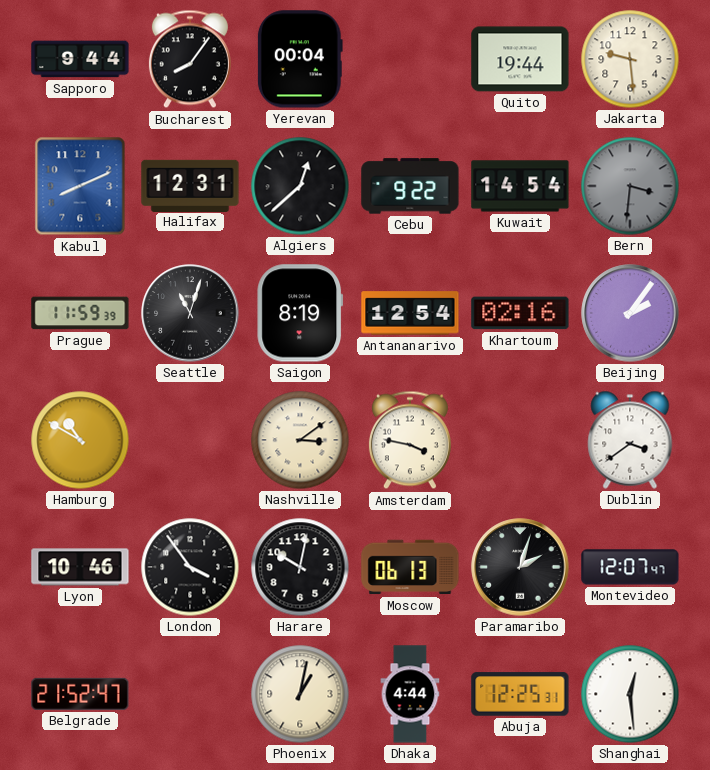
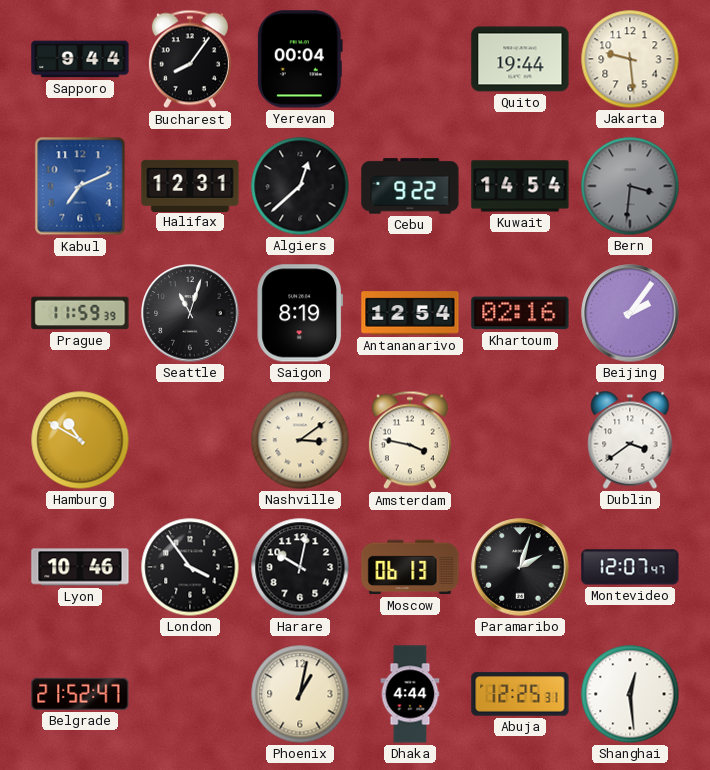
Kabul: 8:11 -> 7:11
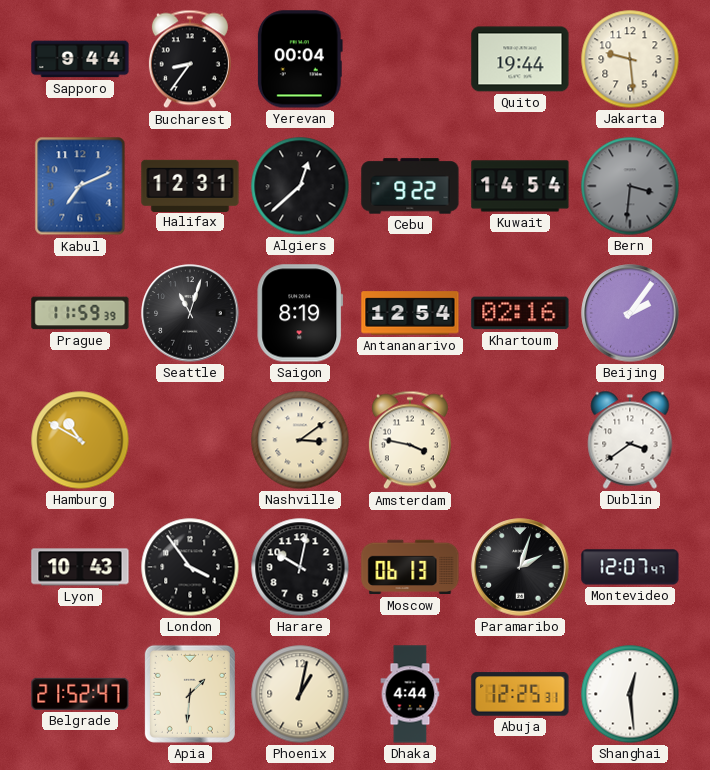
Bucharest: 8:06 -> 8:36
Lyon: 10:46 -> 10:43
Apia: none -> 1:31
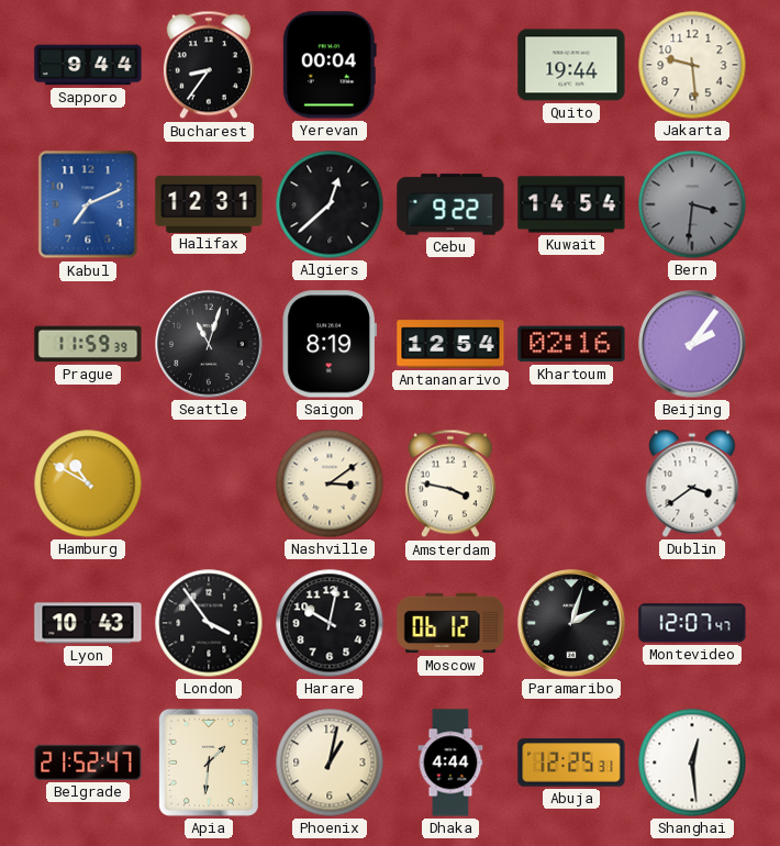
Moscow: 06:13 -> 06:12
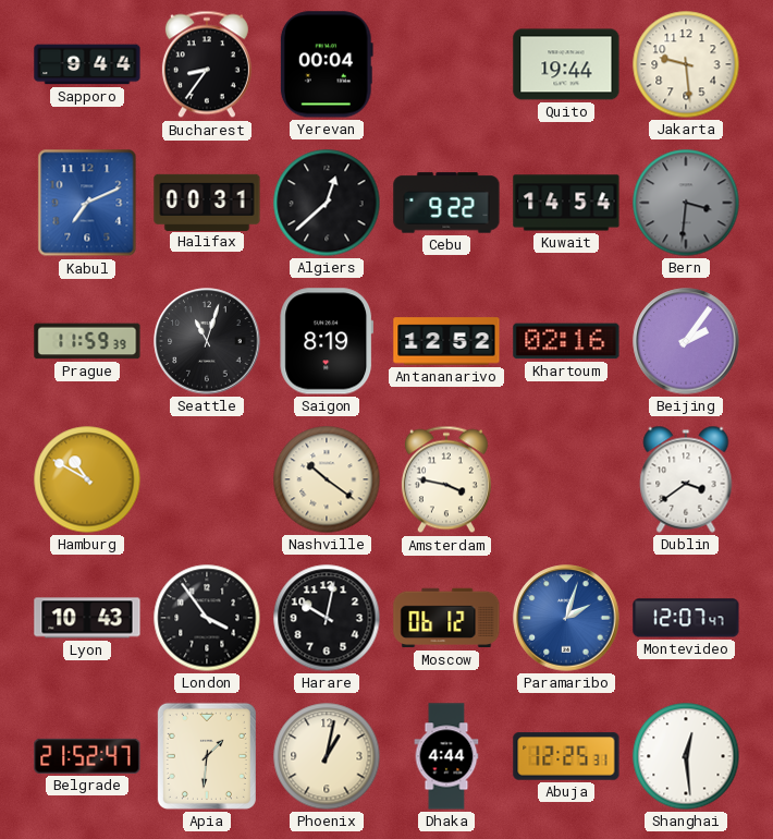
Halifax: 12:31 -> 00:31
Antananarivo: 12:54 -> 12:52
Nashville: 3:09 -> 10:21
Paramaribo dial: black -> blue
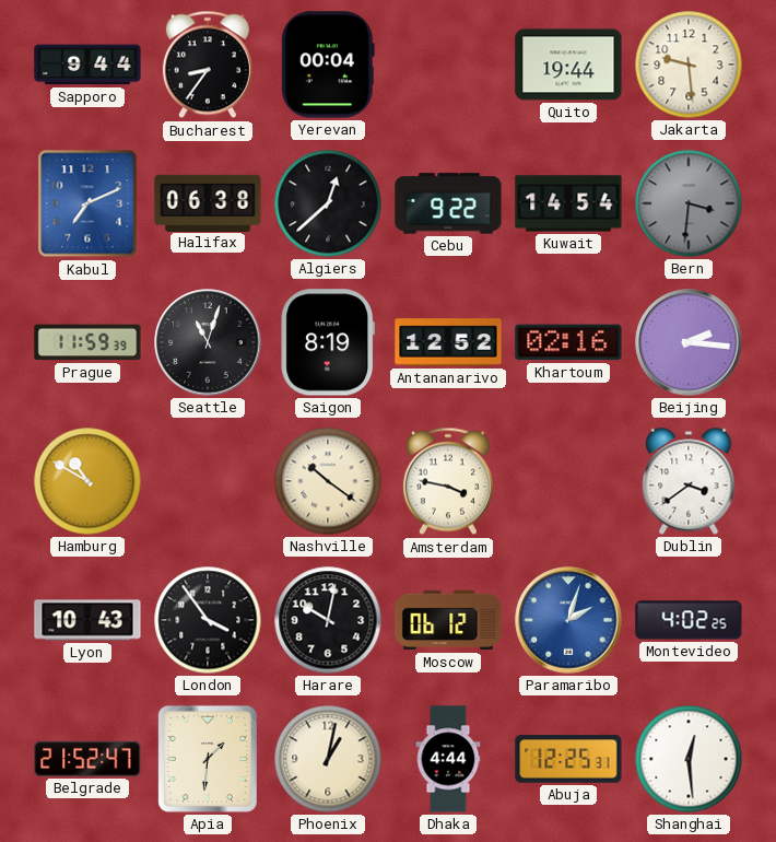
Halifax: 00:31 -> 06:38
Beijing: 2:06 -> 2:16
Montevideo: 12:07 -> 4:02
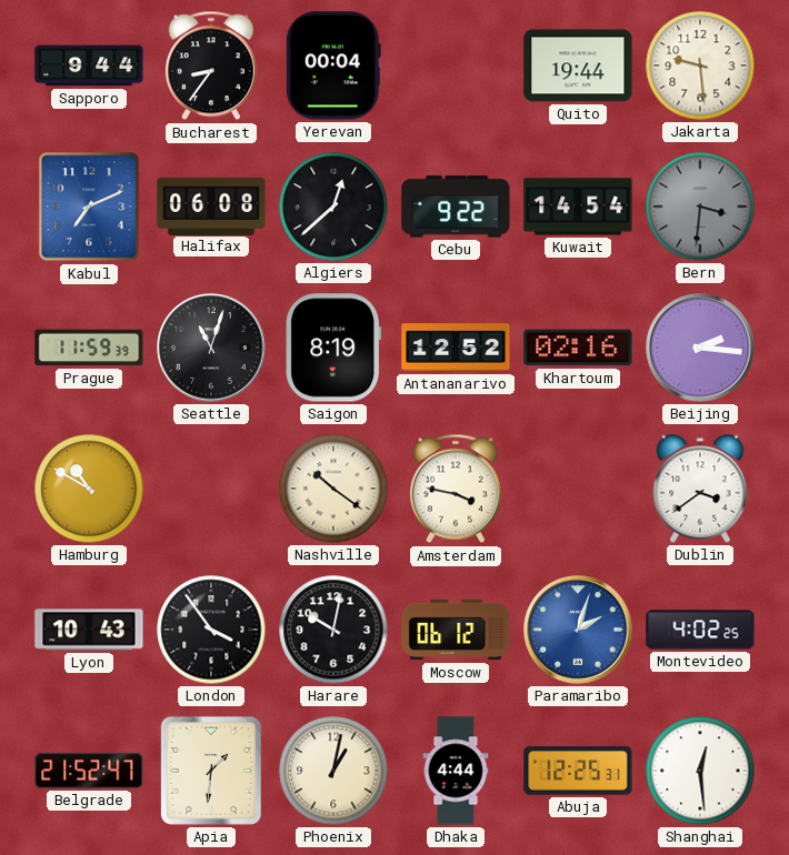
Halifax: 06:38 -> 06:08
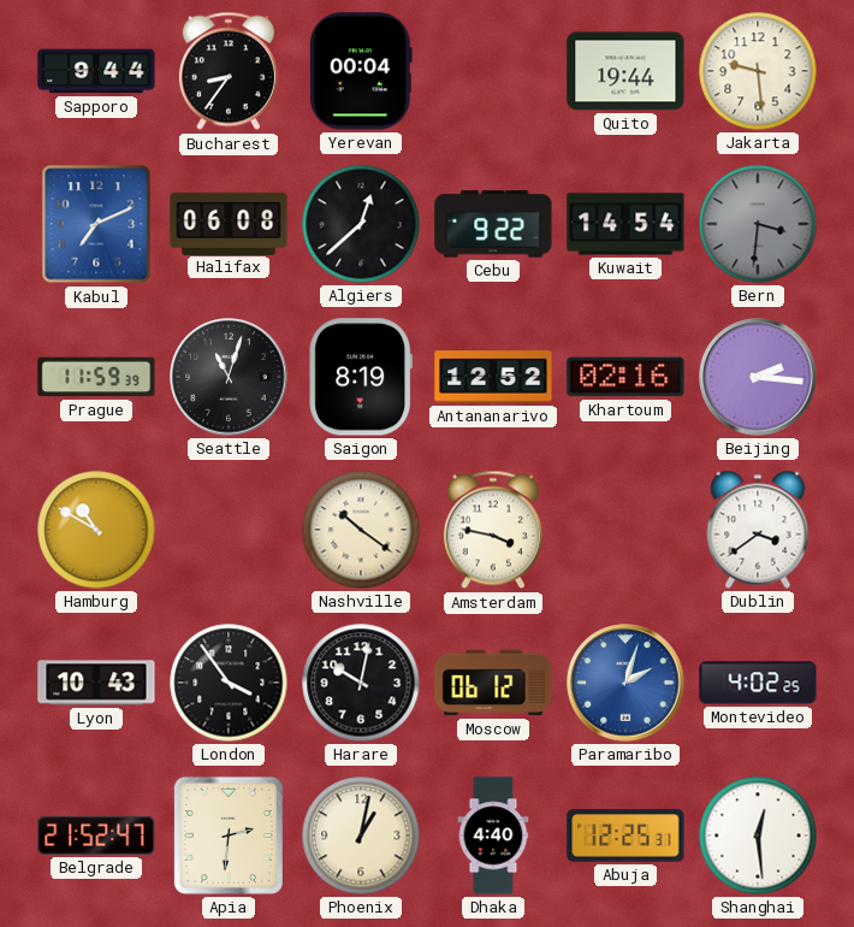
Apia: 1:31 -> 2:31
Dhaka: 4:44 -> 4:40
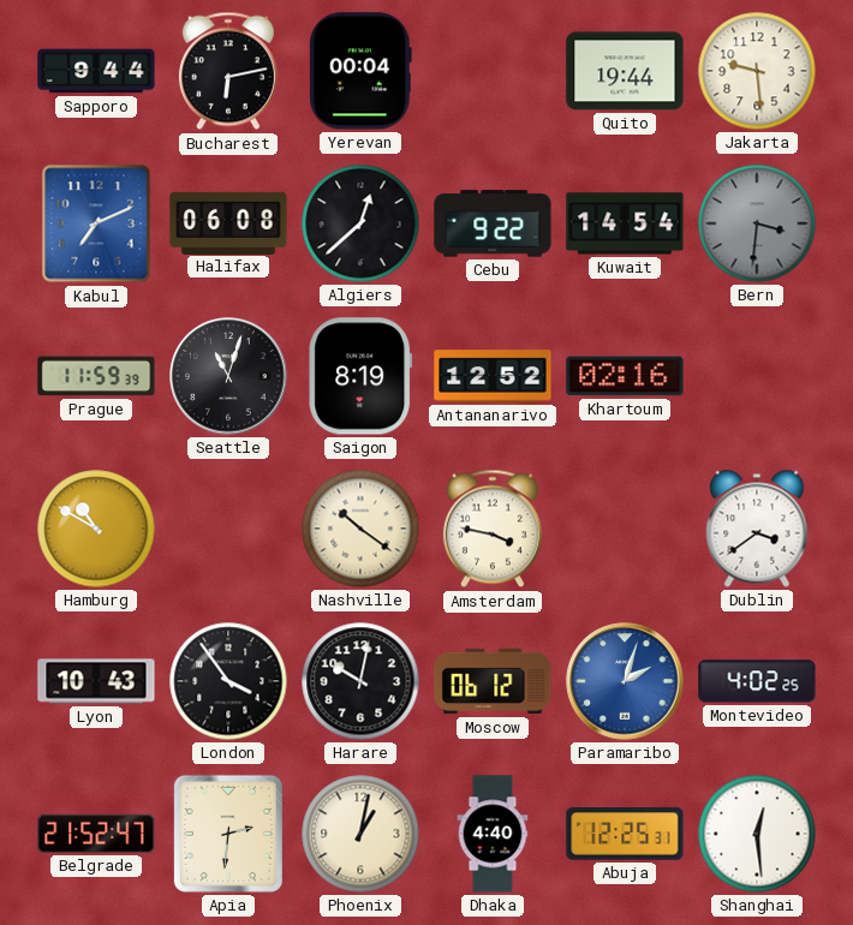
Bucharest: 8:36 -> 6:13
Beijing: 2:16 -> none
